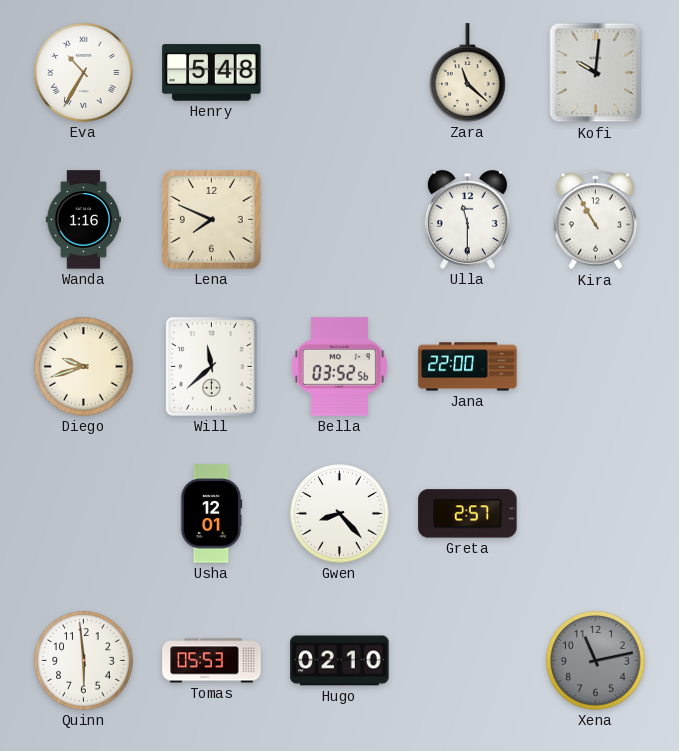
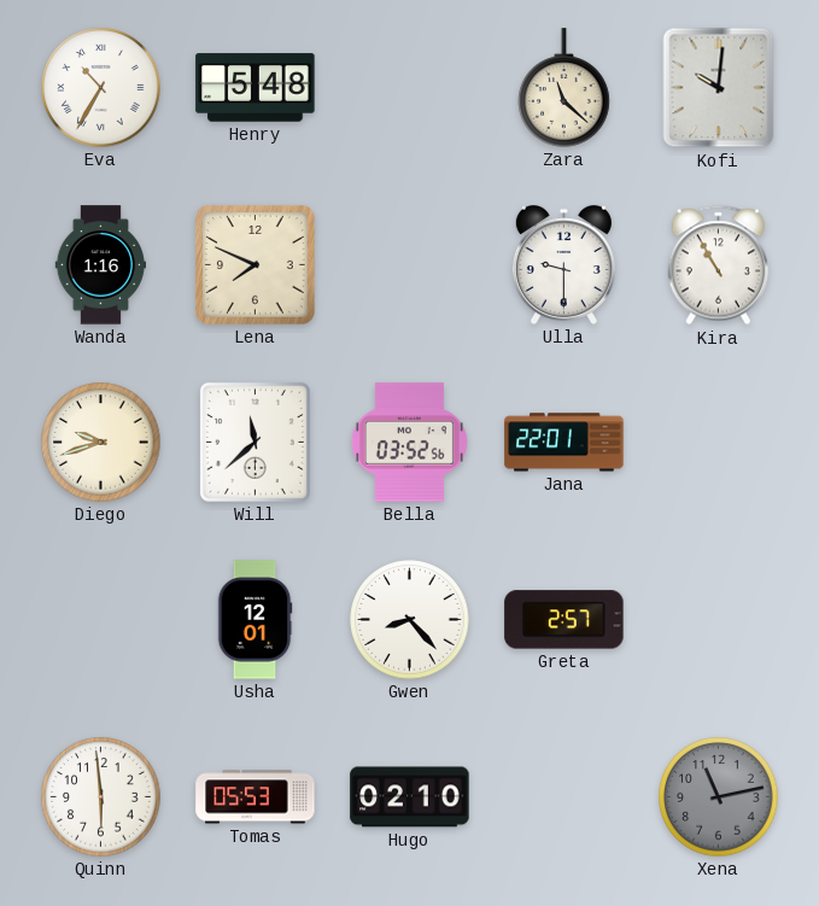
Ulla: 11:30 -> 9:30
Jana: 22:00 -> 22:01
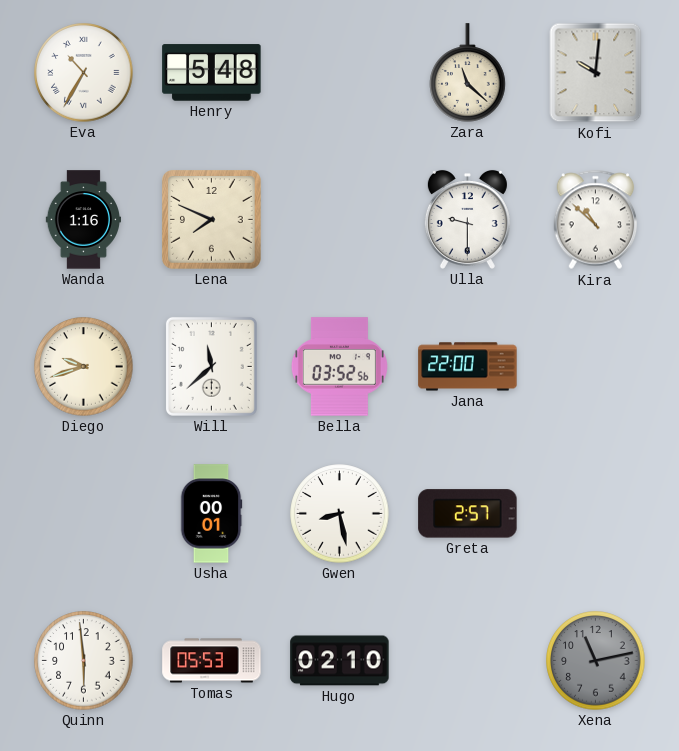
Kira: 10:55 -> 10:52
Jana: 22:01 -> 22:00
Usha: 12:01 -> 00:01
Gwen: 8:23 -> 8:28
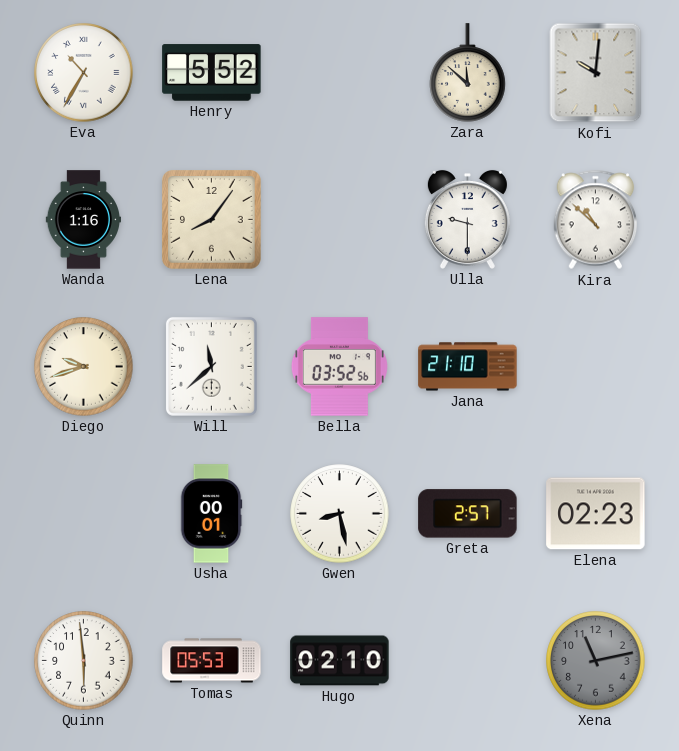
Henry: 5:48 -> 5:52
Zara: 11:22 -> 11:52
Lena: 7:49 -> 8:06
Jana: 22:00 -> 21:10
Elena: none -> 02:23
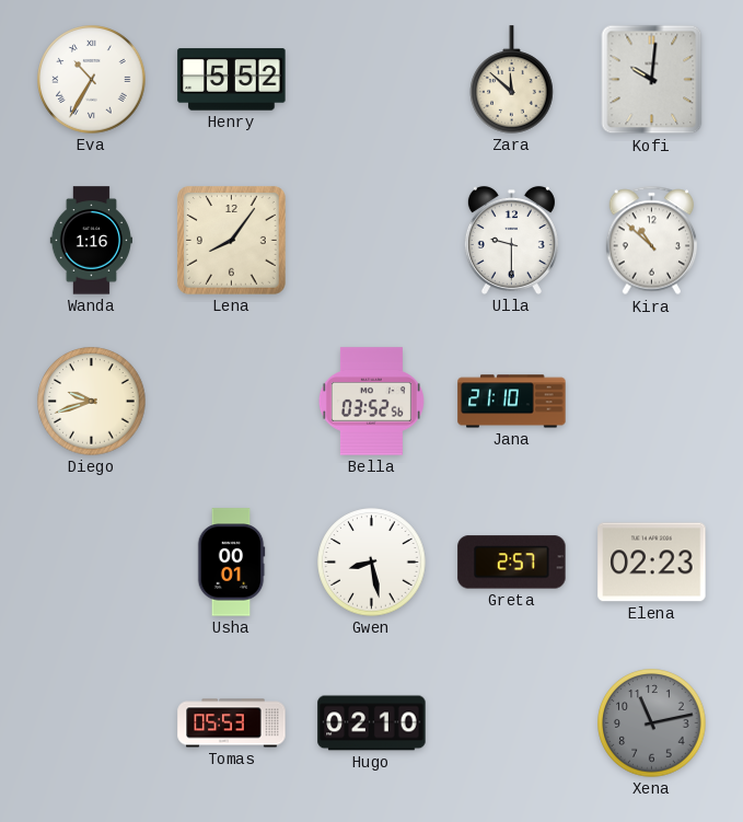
Will: 11:38 -> none
Quinn: 5:59 -> none
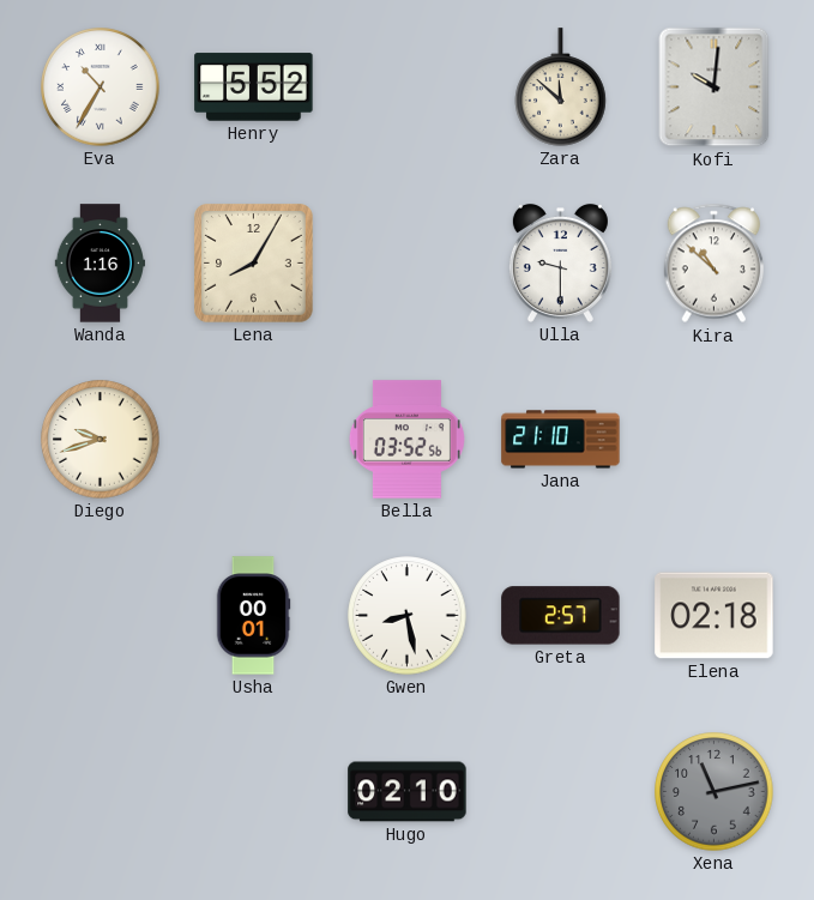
Lena: 8:06 -> 8:05
Elena: 02:23 -> 02:18
Tomas: 05:53 -> none
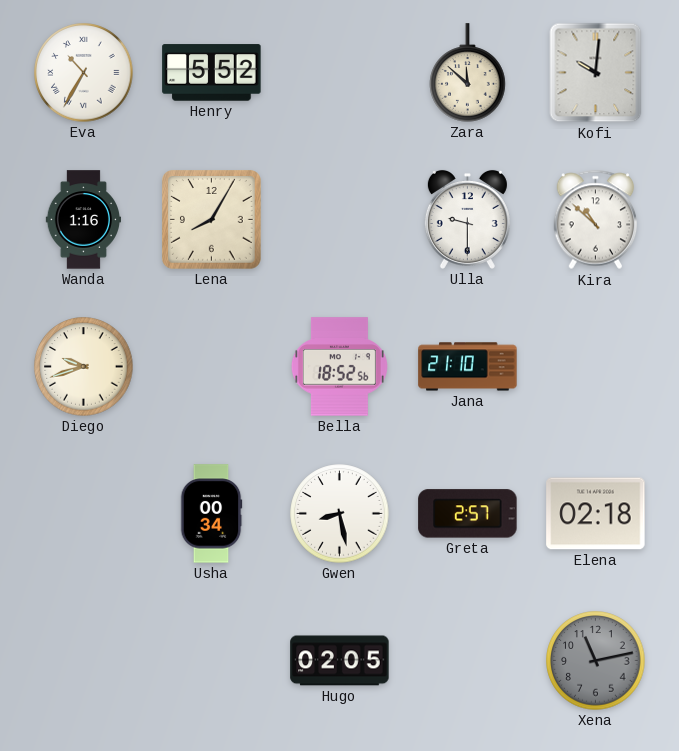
Bella: 03:52 -> 18:52
Usha: 00:01 -> 00:34
Hugo: 02:10 -> 02:05
